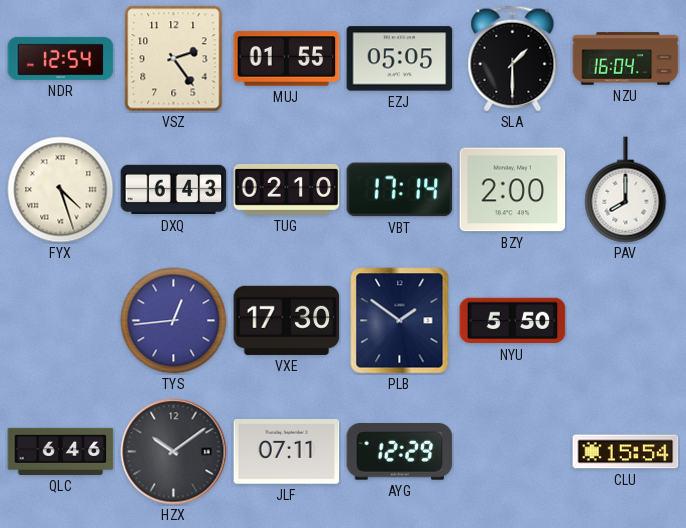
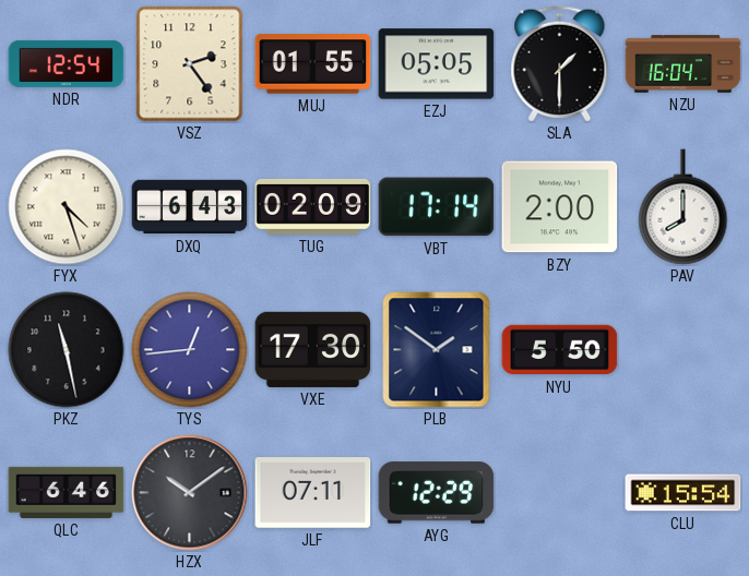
TUG: 02:10 -> 02:09
PKZ: none -> 11:28
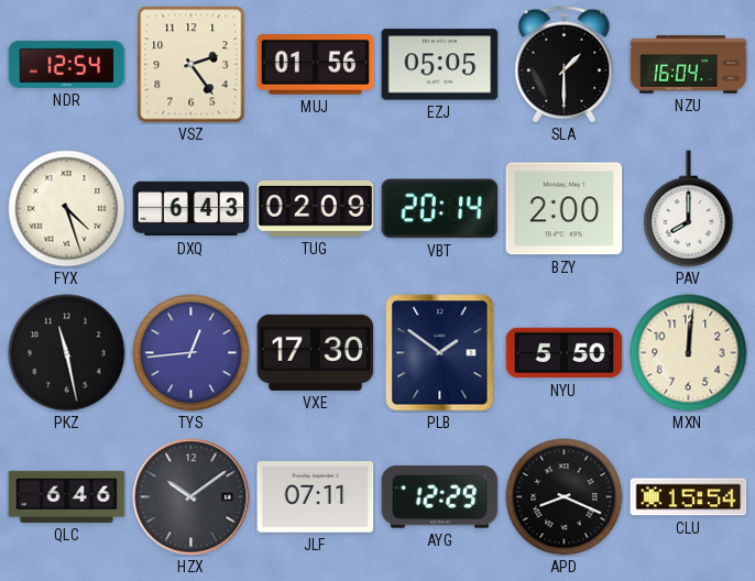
MUJ: 01:55 -> 01:56
VBT: 17:14 -> 20:14
MXN: none -> 12:01
APD: none -> 8:19
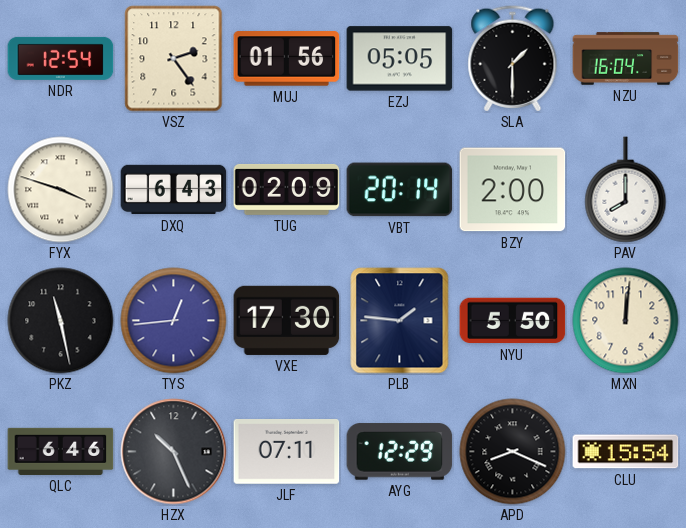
FYX: 4:27 -> 3:48
PLB: 1:51 -> 1:46
HZX: 10:09 -> 10:26
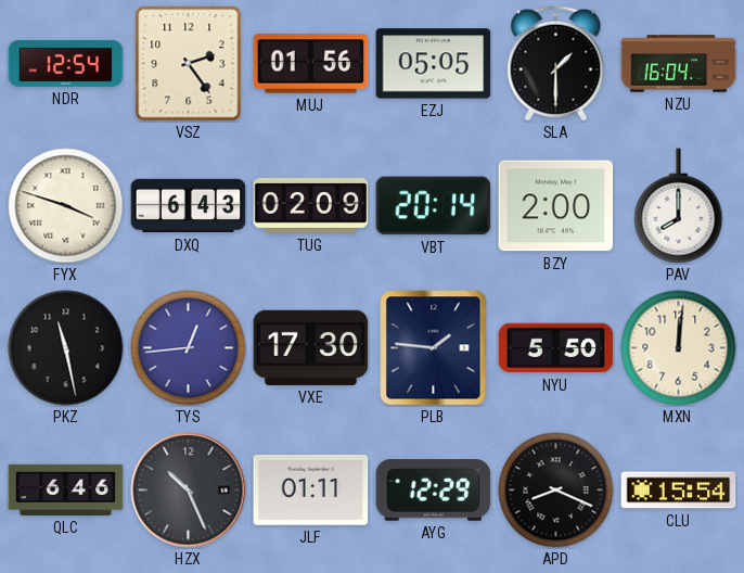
JLF: 07:11 -> 01:11
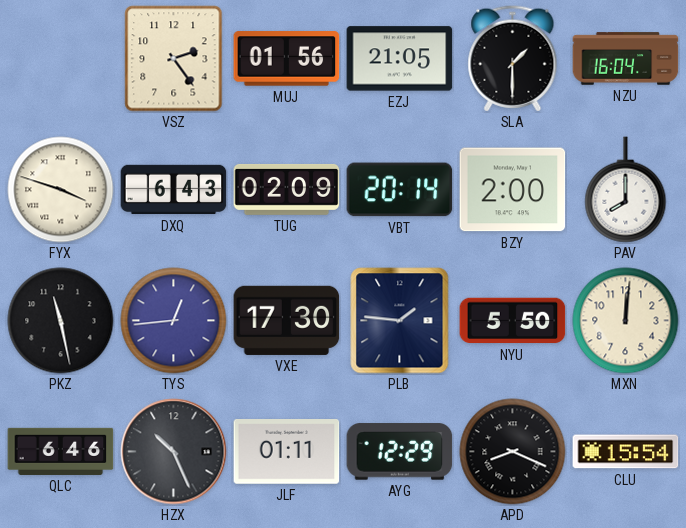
NDR: 12:54 -> none
EZJ: 05:05 -> 21:05
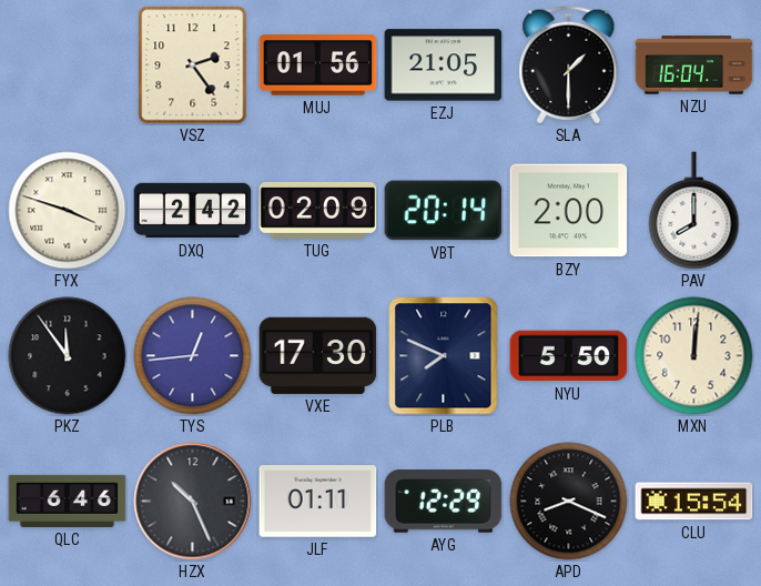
DXQ: 6:43 -> 2:42
PKZ: 11:28 -> 11:54
PLB: 1:46 -> 7:49
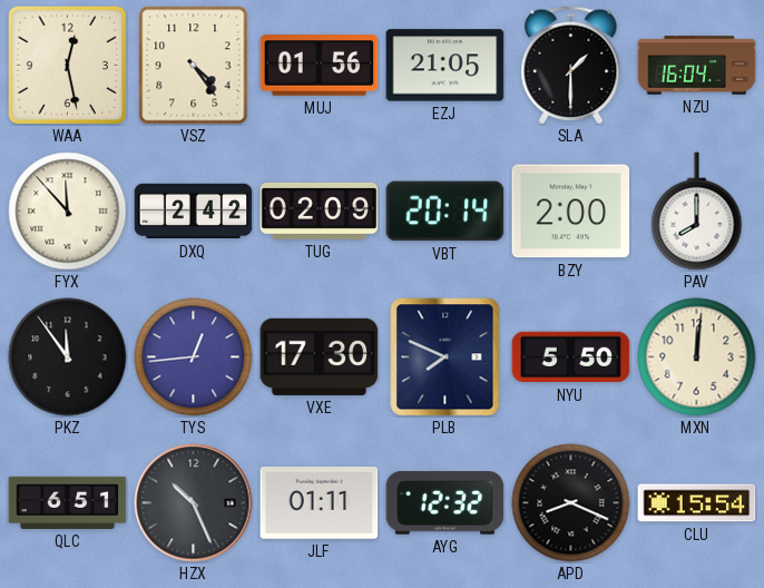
WAA: none -> 12:28
VSZ: 2:24 -> 4:24
FYX: 3:48 -> 11:53
QLC: 6:46 -> 6:51
AYG: 12:29 -> 12:32
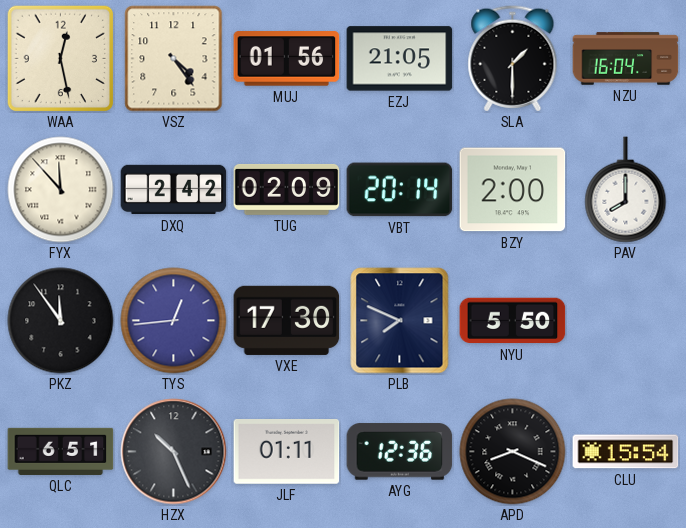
MXN: 12:01 -> none
AYG: 12:32 -> 12:36
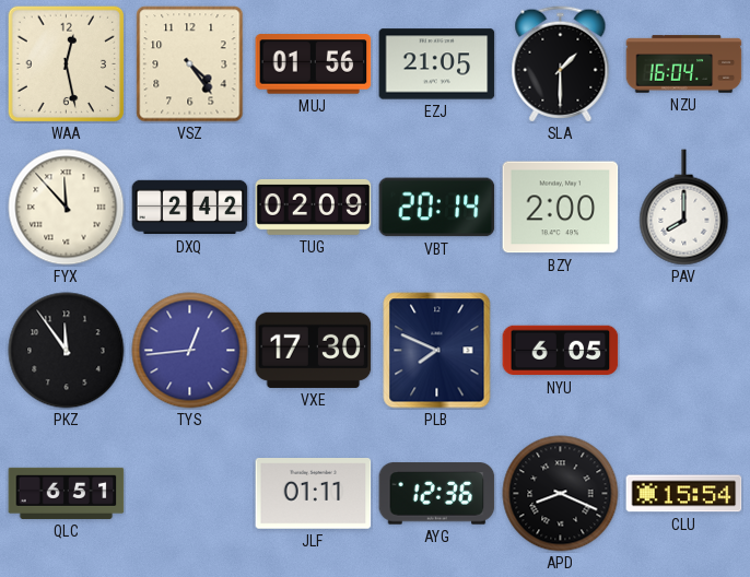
NYU: 5:50 -> 6:05
HZX: 10:26 -> none
